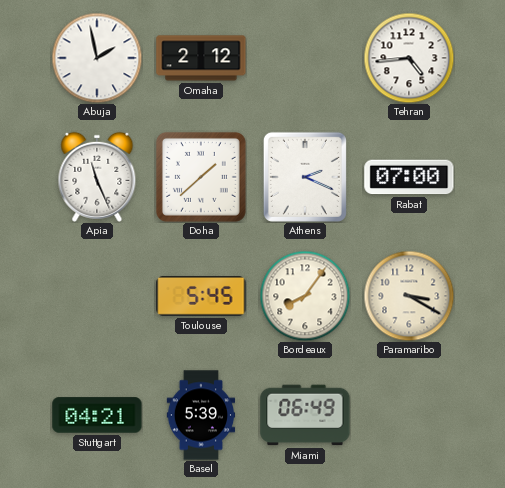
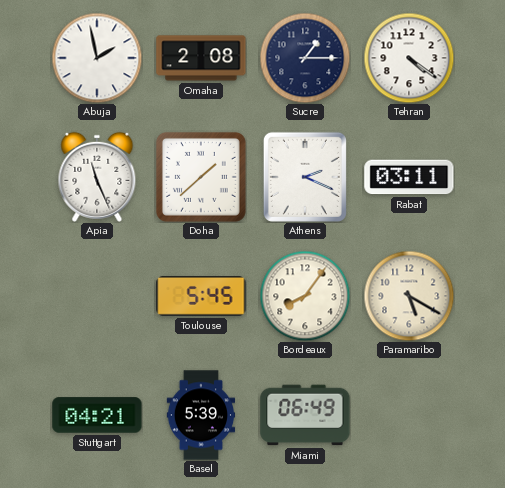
Omaha: 2:12 -> 2:08
Sucre: none -> 1:15
Tehran: 4:44 -> 4:21
Rabat: 07:00 -> 03:11
Paramaribo: 3:20 -> 5:20
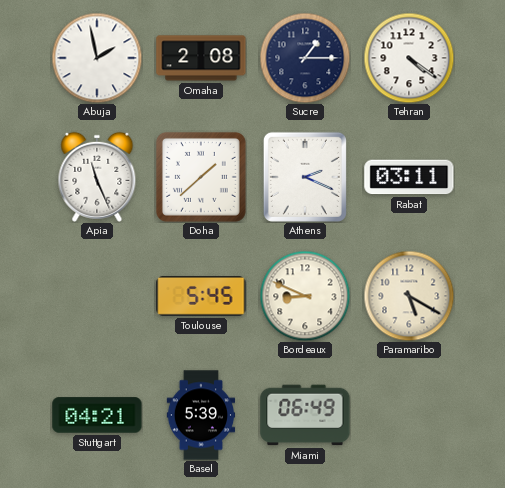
Bordeaux: 8:06 -> 8:49
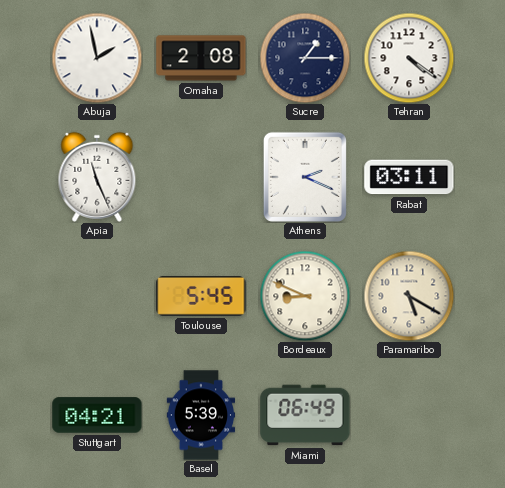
Doha: 1:38 -> none
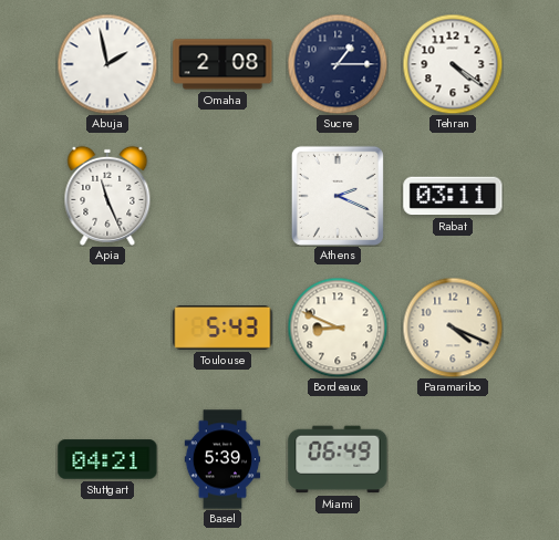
Toulouse: 5:45 -> 5:43
Paramaribo: 5:20 -> 4:19
